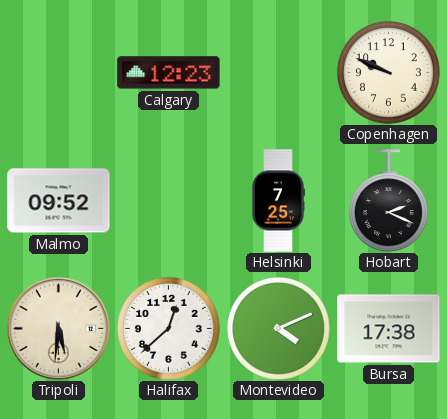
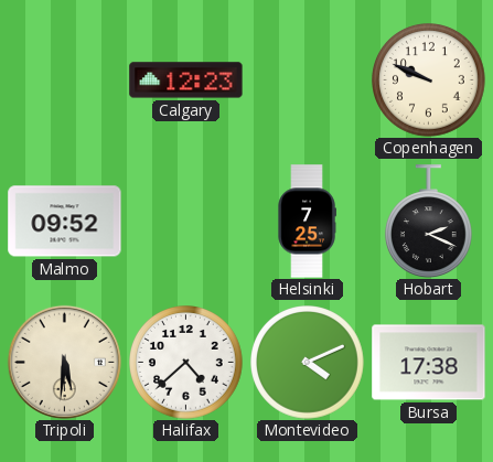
Halifax: 12:38 -> 4:38
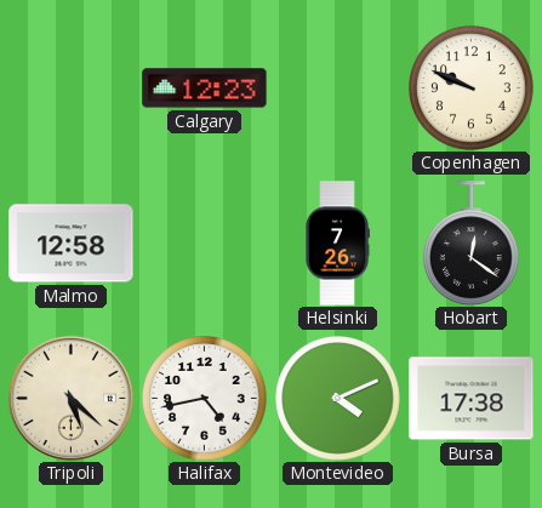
Malmo: 09:52 -> 12:58
Helsinki: 7:25 -> 7:26
Hobart: 2:19 -> 12:21
Tripoli: 5:31 -> 5:22
Halifax: 4:38 -> 4:43
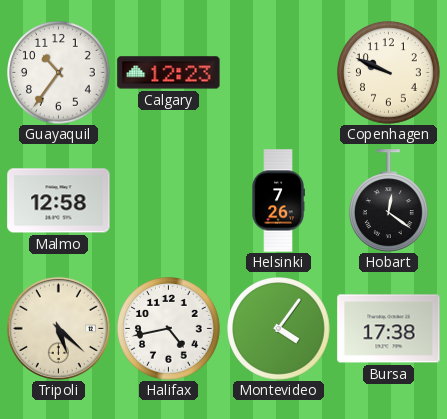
Guayaquil: none -> 10:36
Montevideo: 4:11 -> 4:06
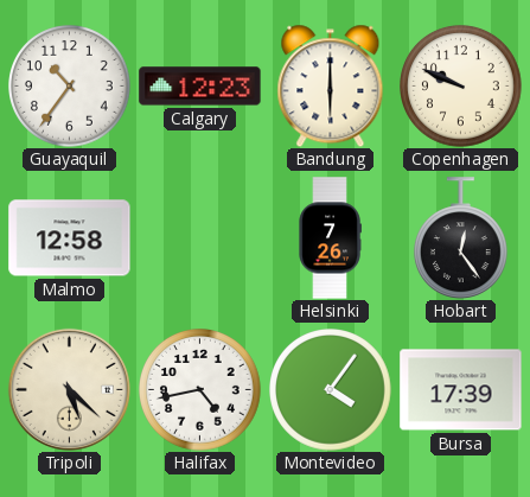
Bandung: none -> 6:00
Hobart: 12:21 -> 12:24
Bursa: 17:38 -> 17:39
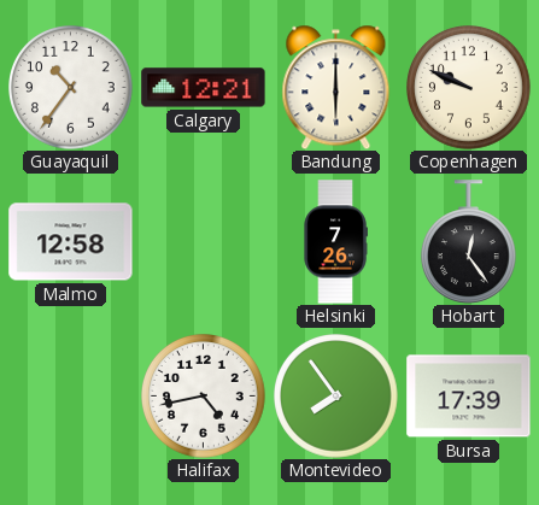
Calgary: 12:23 -> 12:21
Tripoli: 5:22 -> none
Montevideo: 4:06 -> 7:54
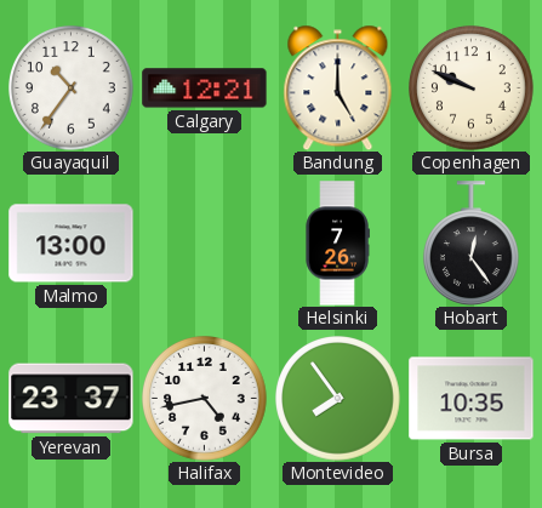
Bandung: 6:00 -> 5:00
Malmo: 12:58 -> 13:00
Yerevan: none -> 23:37
Bursa: 17:39 -> 10:35
